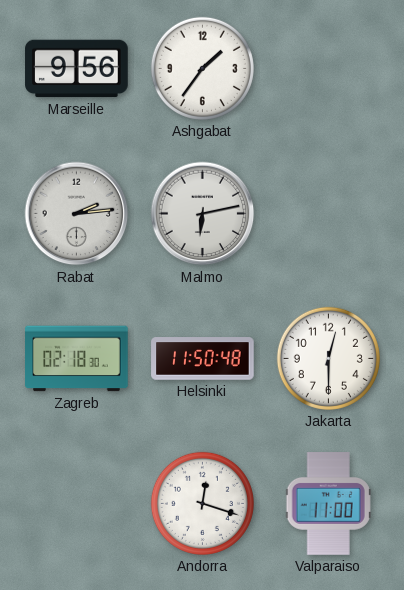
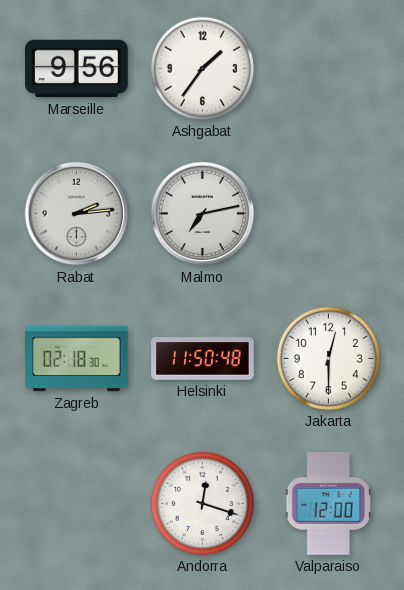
Malmo: 6:13 -> 7:13
Valparaiso: 11:00 -> 12:00
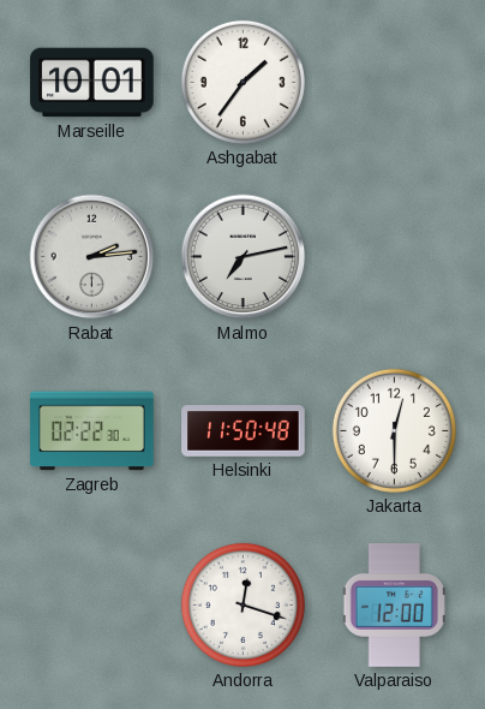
Marseille: 9:56 -> 10:01
Zagreb: 02:18 -> 02:22
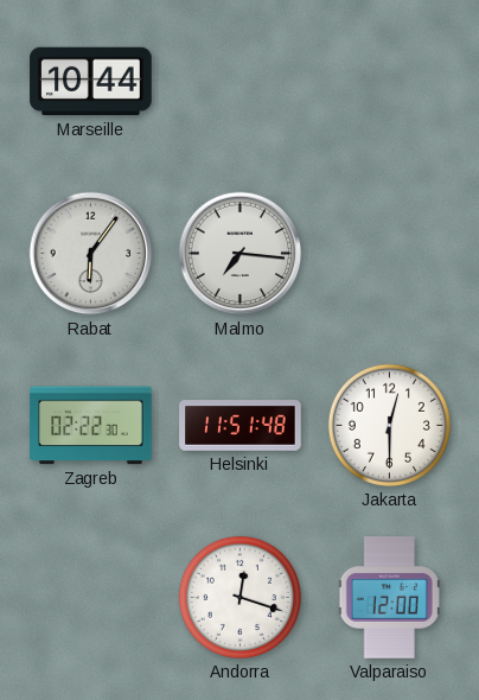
Marseille: 10:01 -> 10:44
Ashgabat: 1:36 -> none
Rabat: 2:14 -> 6:06
Malmo: 7:13 -> 7:16
Helsinki: 11:50 -> 11:51
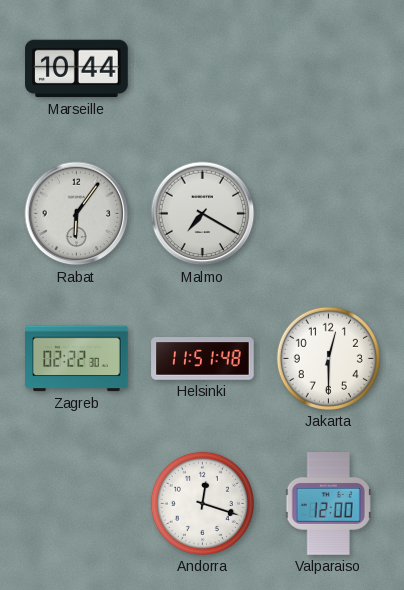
Malmo: 7:16 -> 7:20
